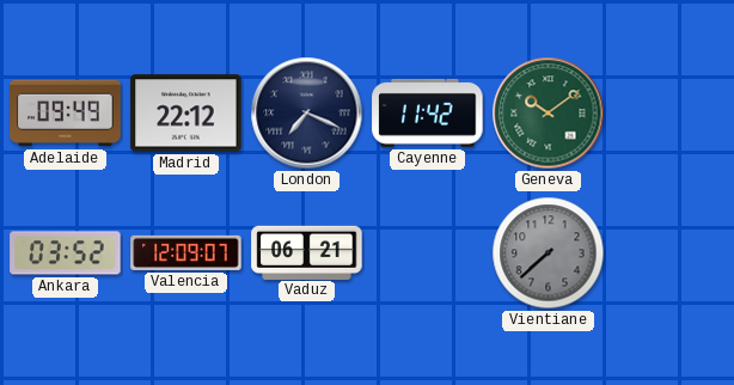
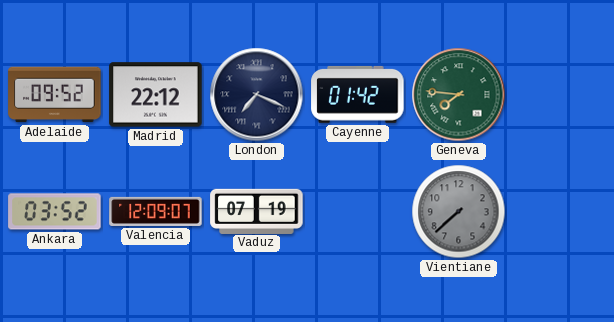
Adelaide: 09:49 -> 09:52
Cayenne: 11:42 -> 01:42
Geneva: 10:09 -> 7:46
Vaduz: 06:21 -> 07:19
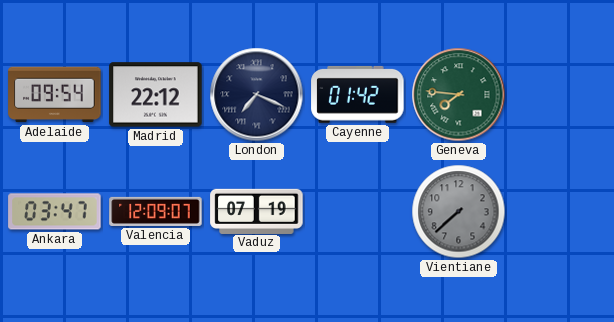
Adelaide: 09:52 -> 09:54
Ankara: 03:52 -> 03:47
